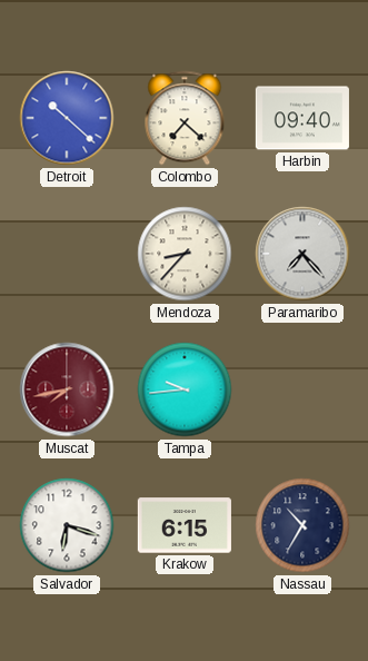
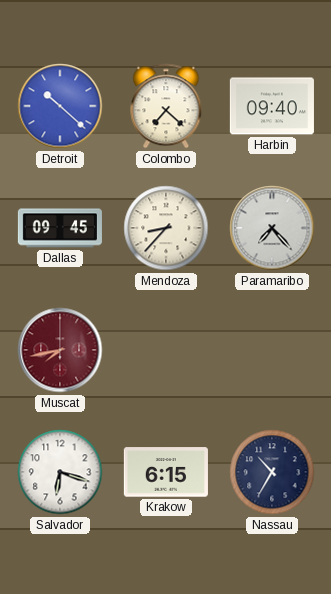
Dallas: none -> 09:45
Tampa: 9:44 -> none
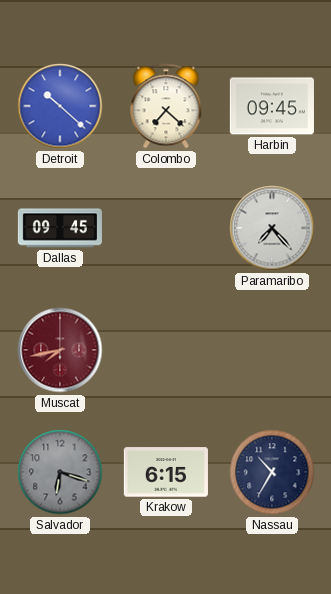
Harbin: 09:40 -> 09:45
Mendoza: 8:37 -> none
Salvador dial: white -> grey
